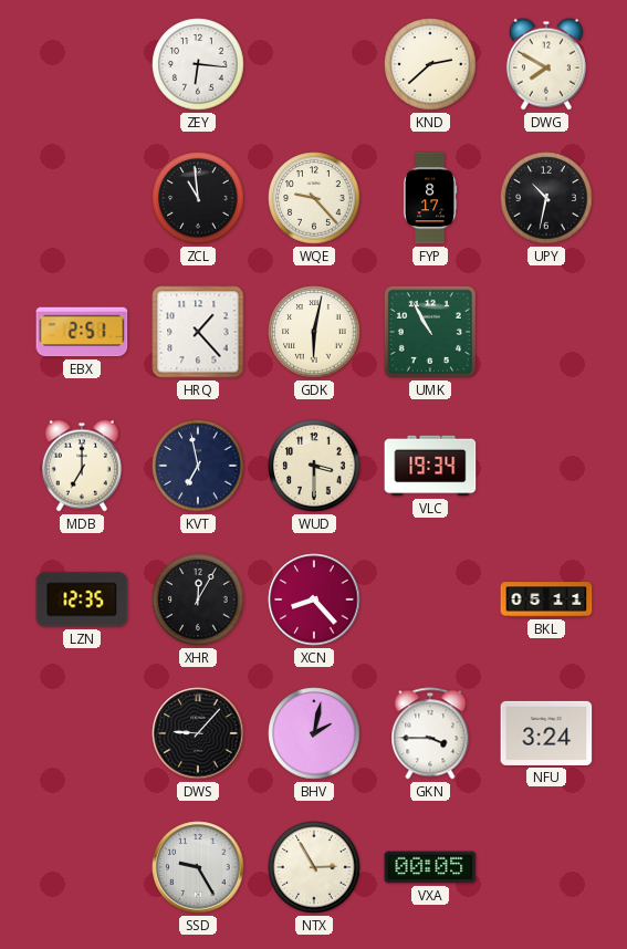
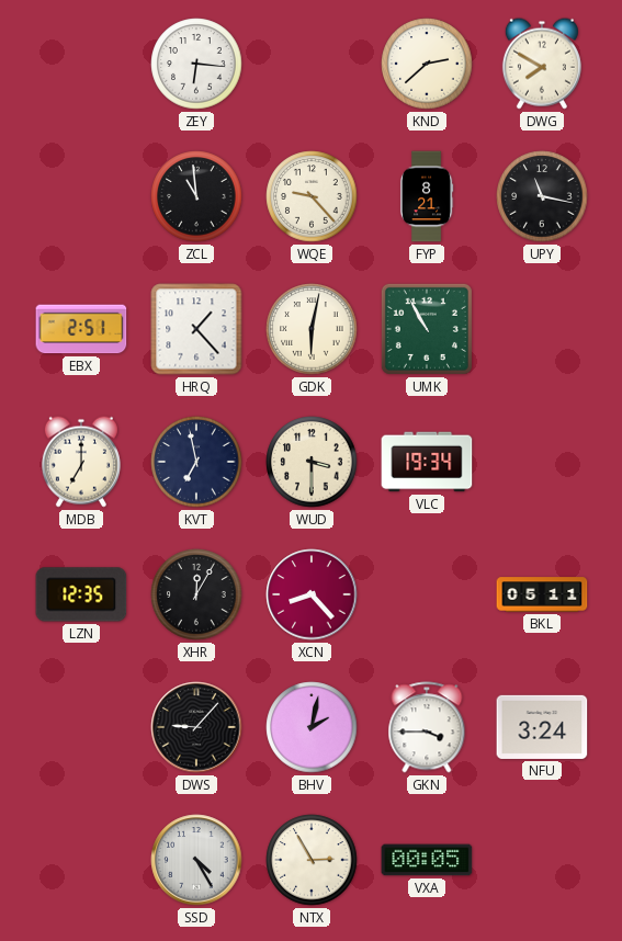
FYP: 8:17 -> 8:21
UPY: 10:32 -> 11:17
SSD: 9:25 -> 4:25
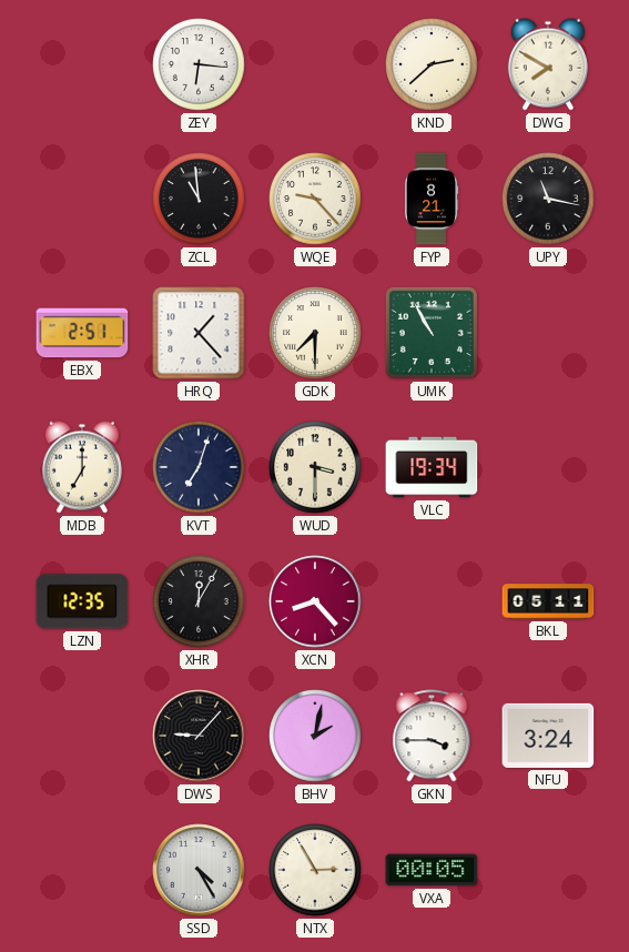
GDK: 6:02 -> 7:30
KVT: 6:58 -> 7:03
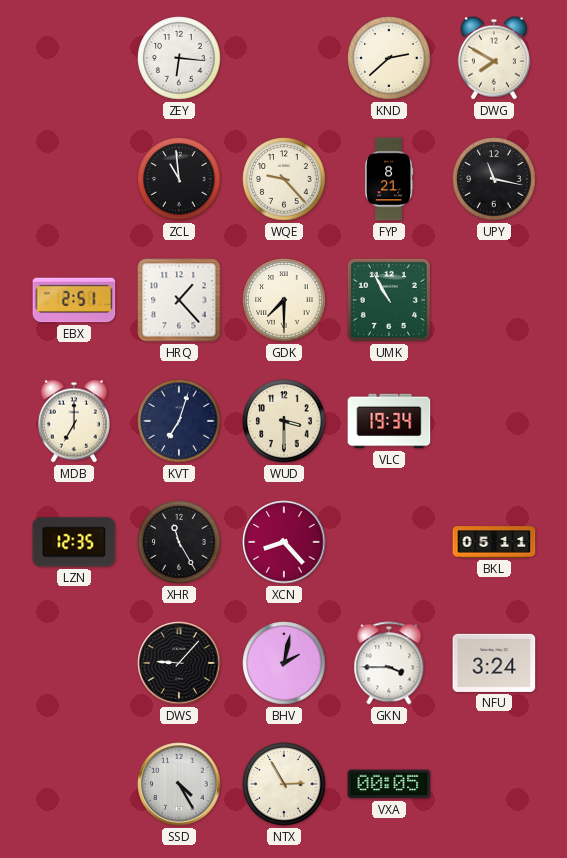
XHR: 12:05 -> 11:25
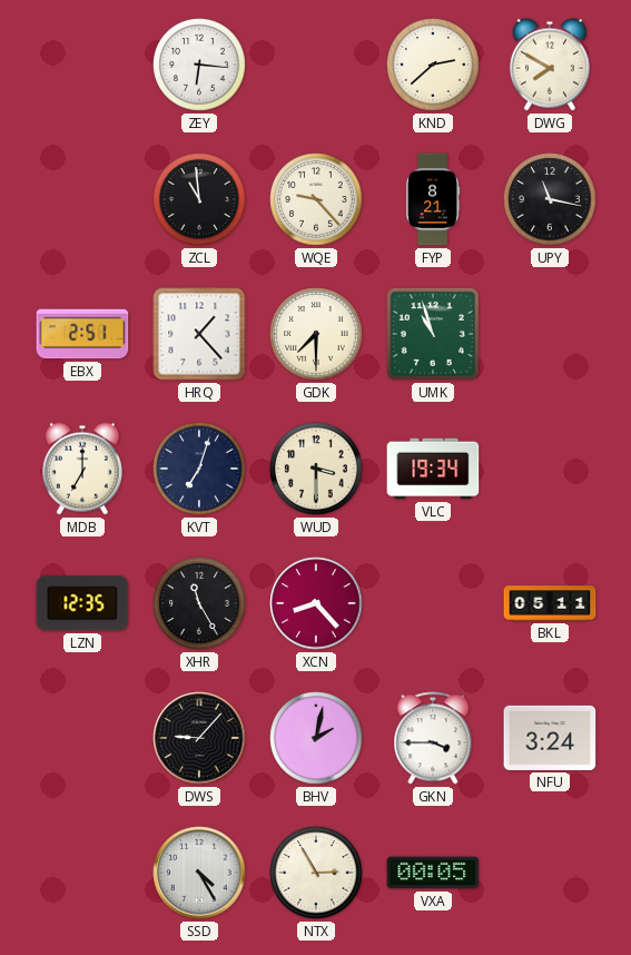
UMK: 10:55 -> 10:57
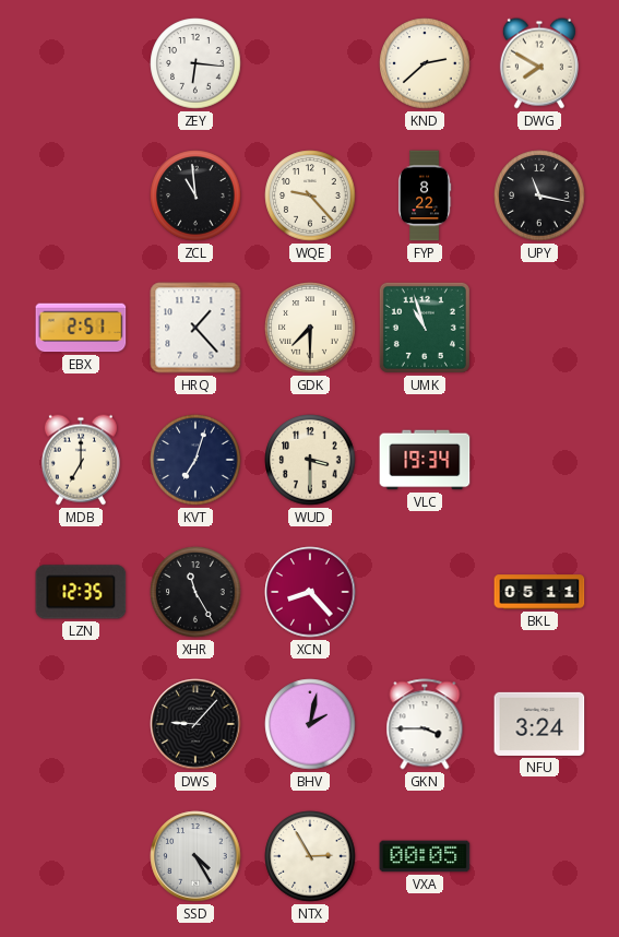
FYP: 8:21 -> 8:22
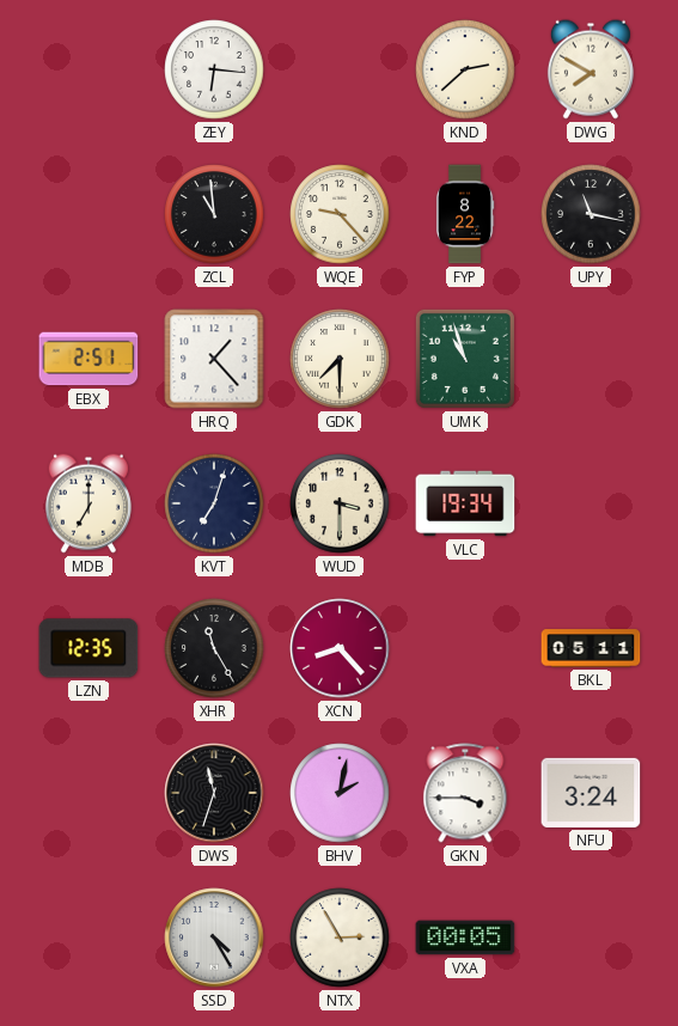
DWS: 9:07 -> 11:33
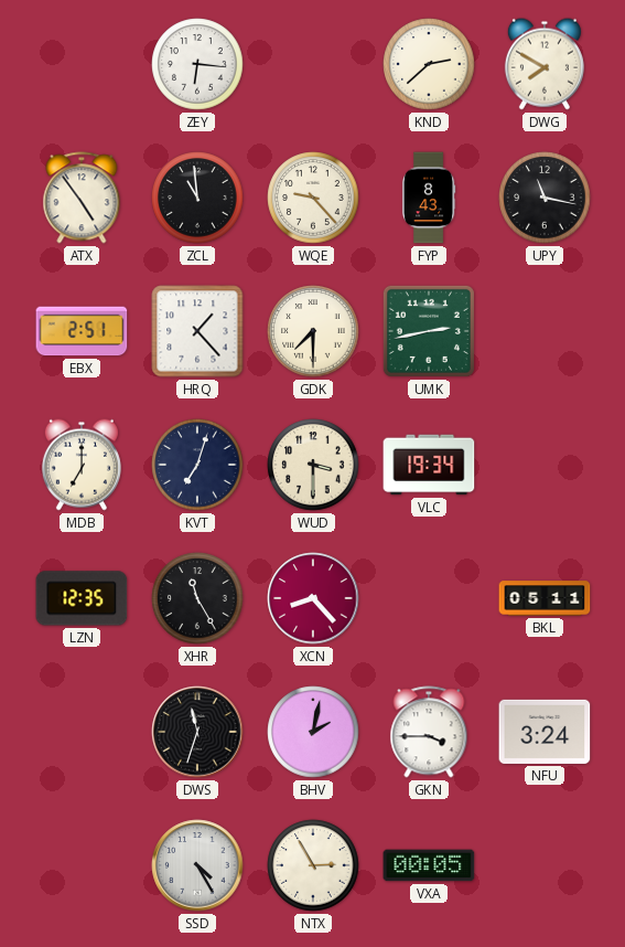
ATX: none -> 4:54
FYP: 8:22 -> 8:43
UMK: 10:57 -> 2:43
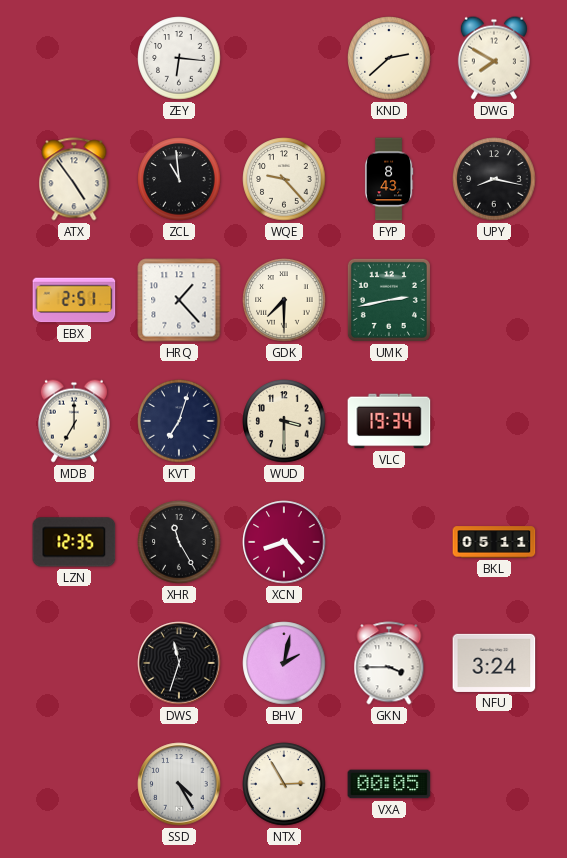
UPY: 11:17 -> 8:17
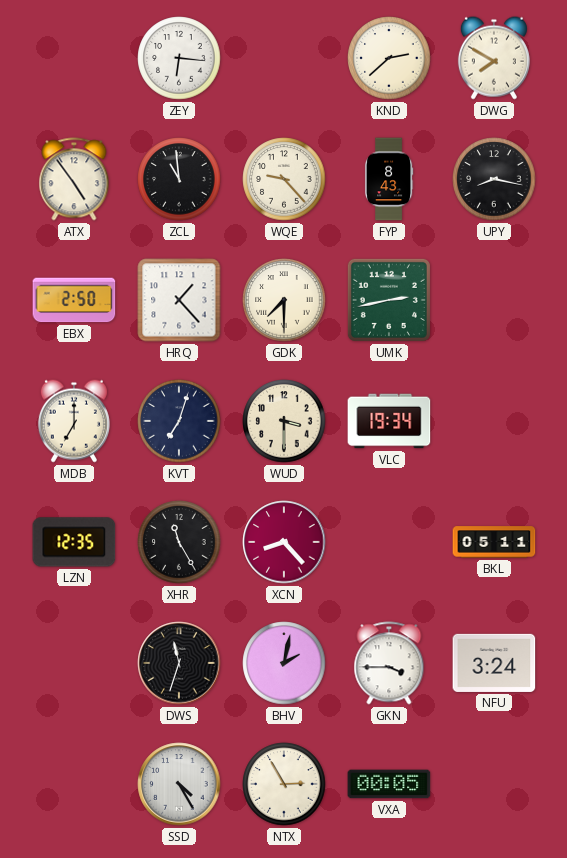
EBX: 2:51 -> 2:50
